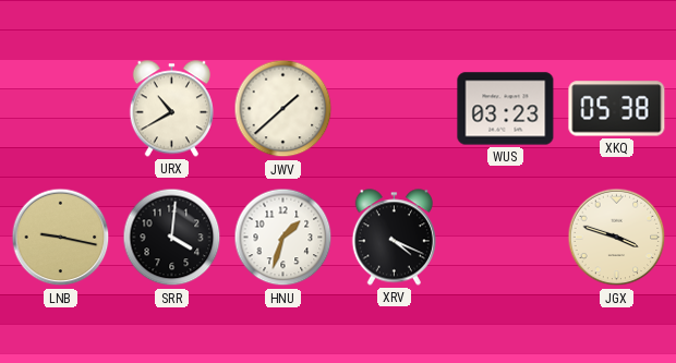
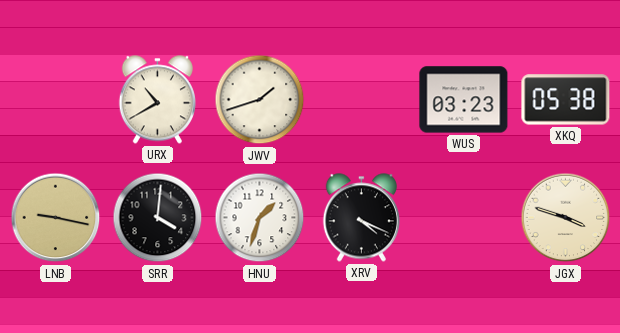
JWV: 1:38 -> 1:42
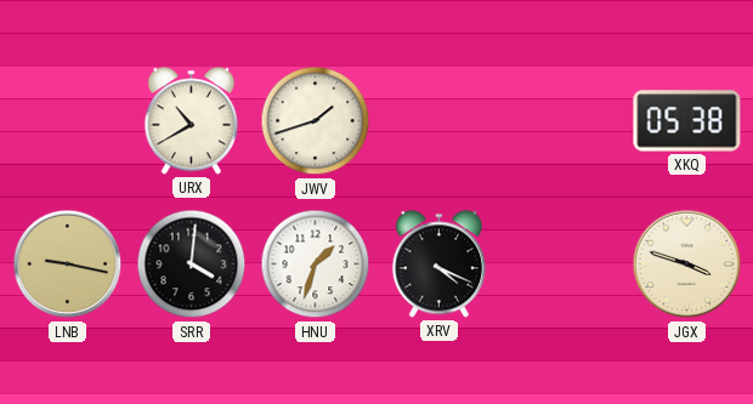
WUS: 03:23 -> none
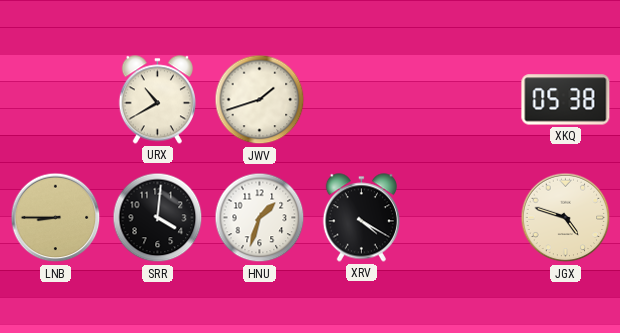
LNB: 9:17 -> 8:45
XRV: 4:19 -> 4:20
JGX: 3:48 -> 4:48
